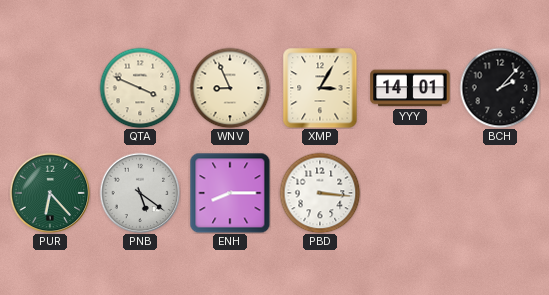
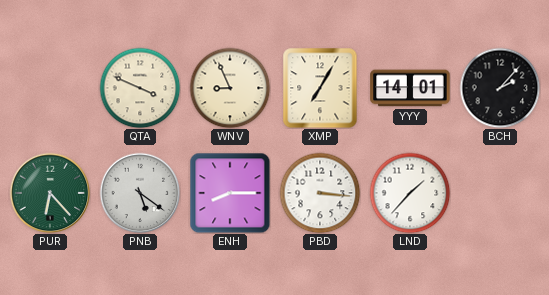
XMP: 3:05 -> 7:05
LND: none -> 1:37
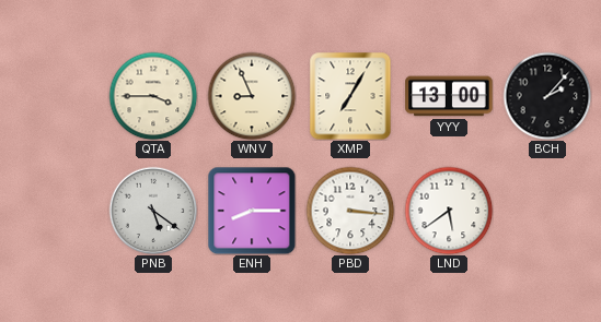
QTA: 3:49 -> 3:45
YYY: 14:01 -> 13:00
PUR: 6:23 -> none
LND: 1:37 -> 5:39
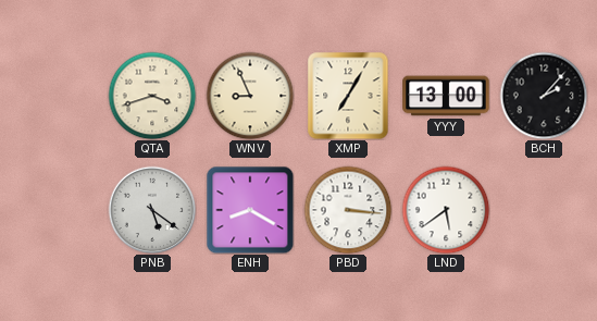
QTA: 3:45 -> 3:42
ENH: 8:15 -> 8:20
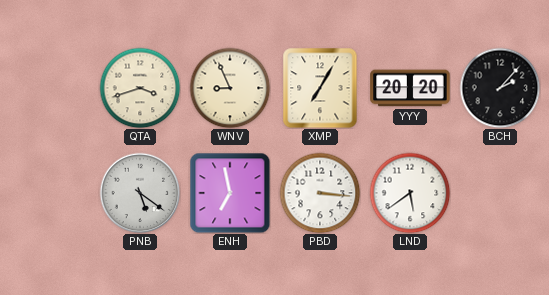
YYY: 13:00 -> 20:20
ENH: 8:20 -> 6:58
